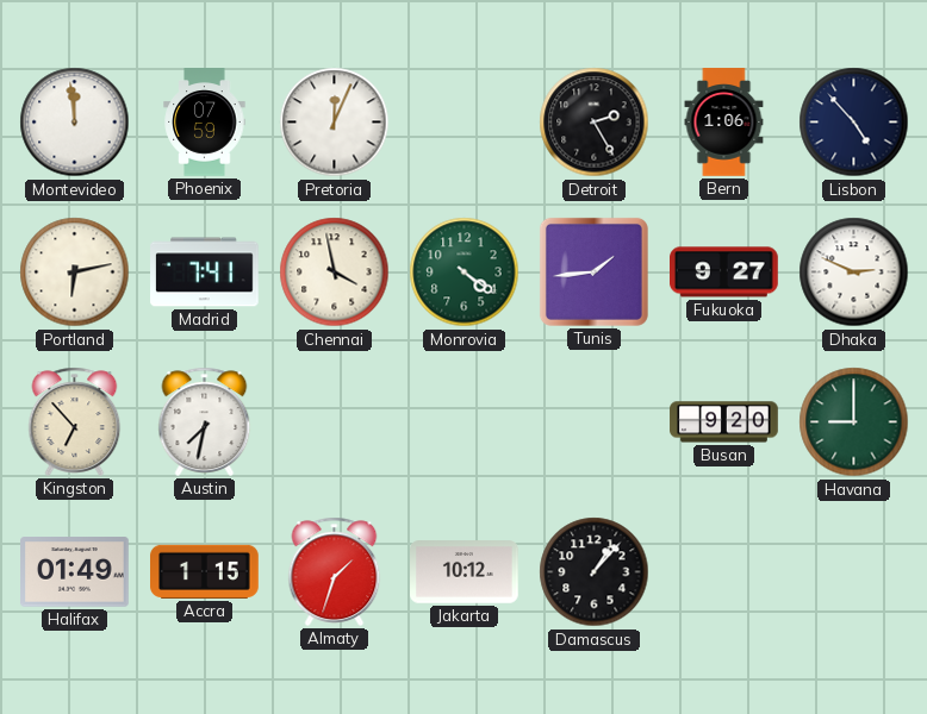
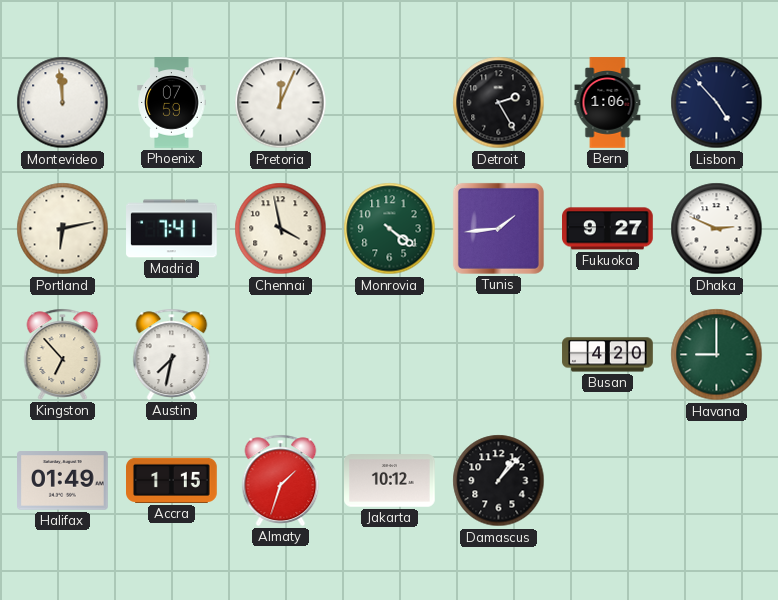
Busan: 9:20 -> 4:20
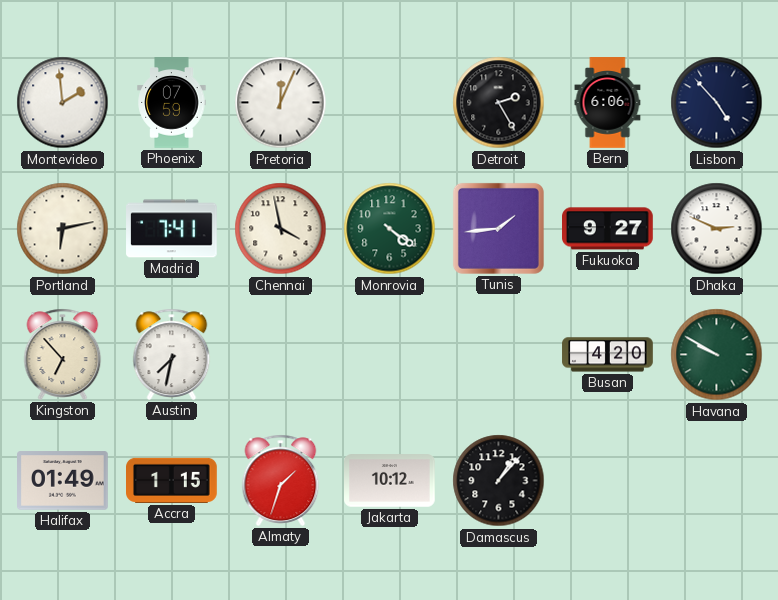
Montevideo: 11:59 -> 1:59
Bern: 1:06 -> 6:06
Havana: 9:00 -> 9:50
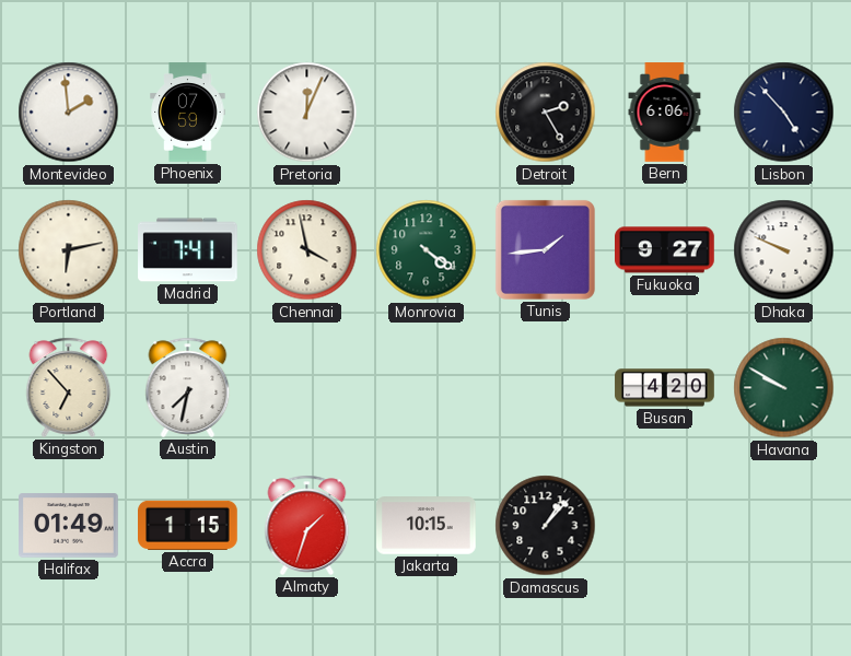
Dhaka: 2:49 -> 9:49
Jakarta: 10:12 -> 10:15
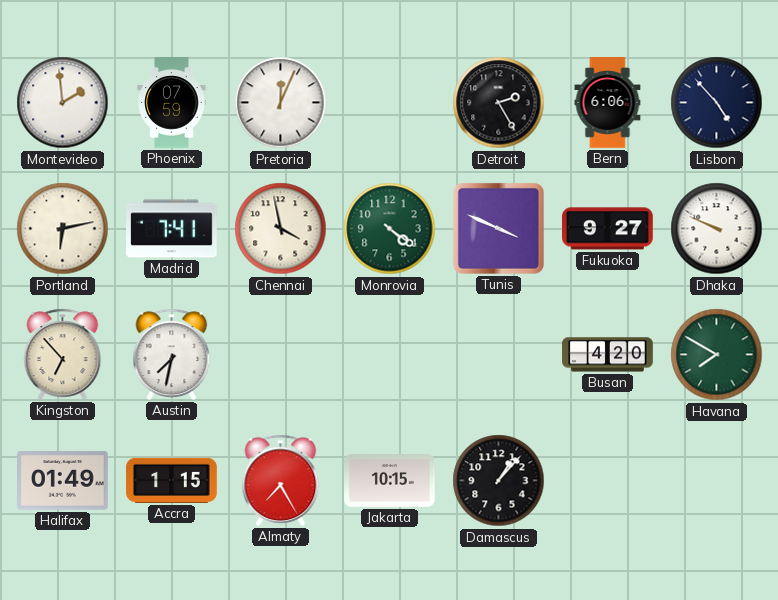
Tunis: 1:44 -> 3:49
Havana: 9:50 -> 7:50
Almaty: 1:33 -> 7:25
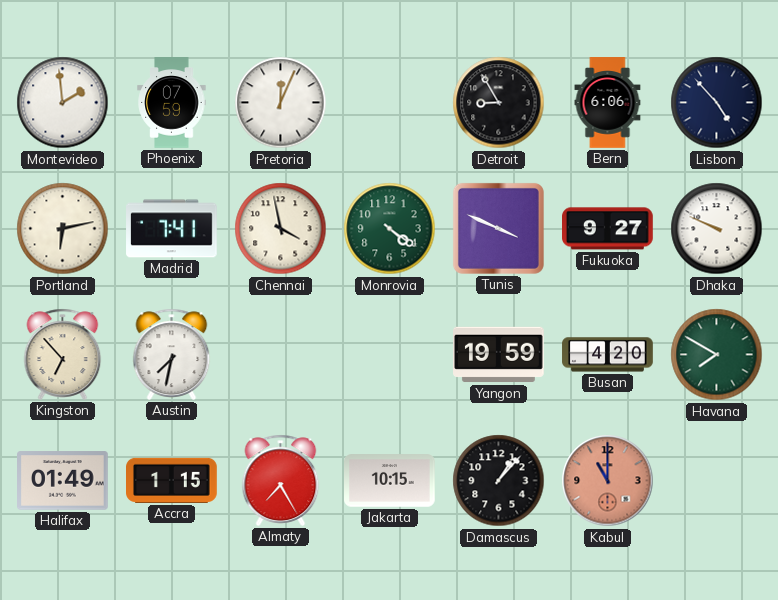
Detroit: 2:25 -> 8:55
Yangon: none -> 19:59
Kabul: none -> 11:00
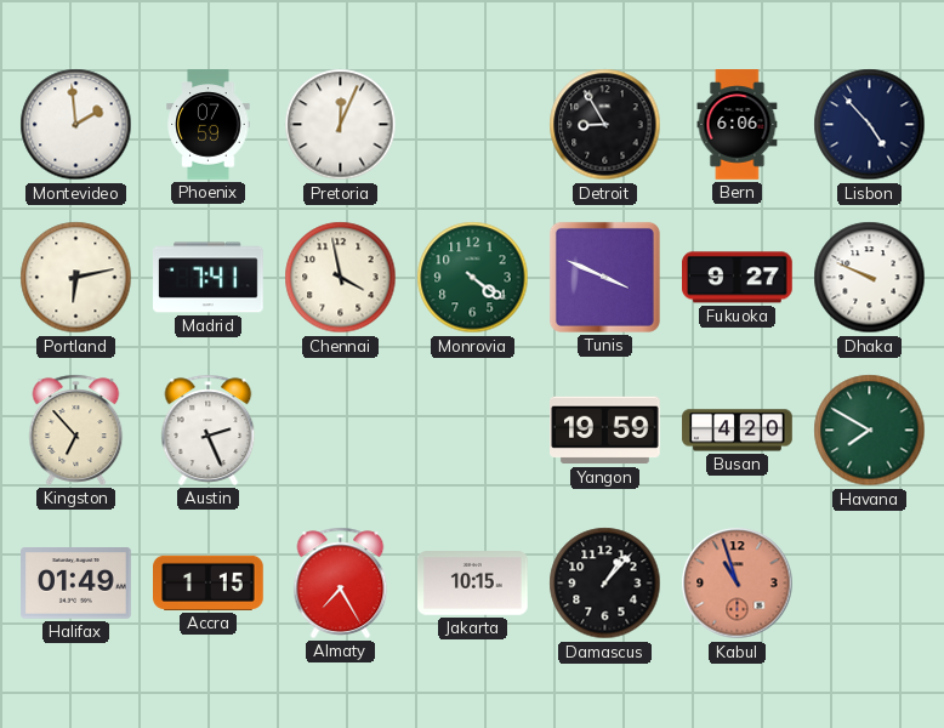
Austin: 7:32 -> 2:26
Kabul: 11:00 -> 10:57
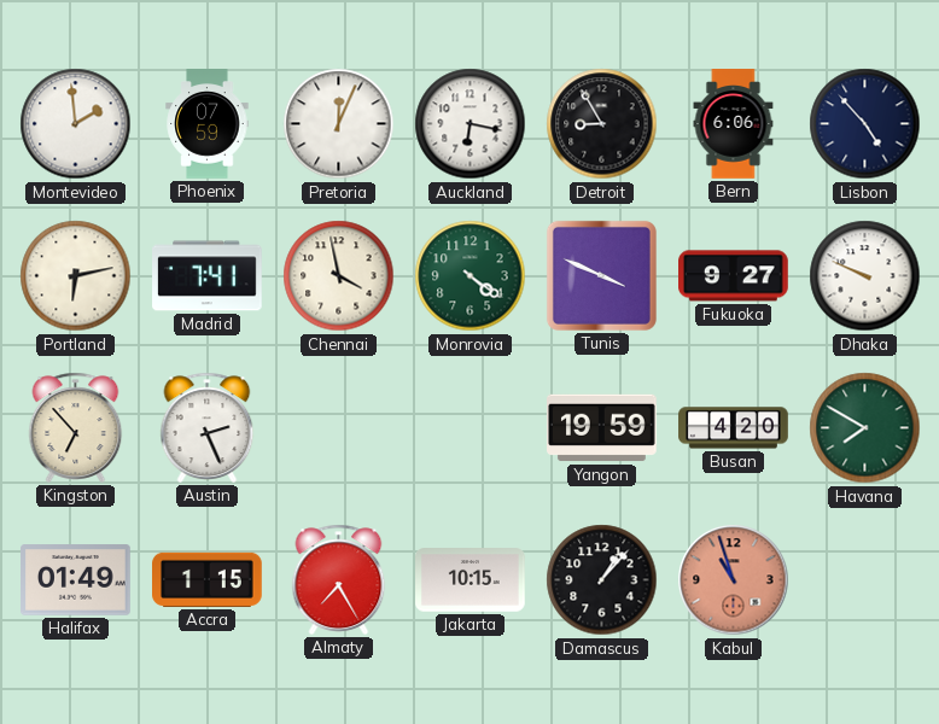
Auckland: none -> 6:17
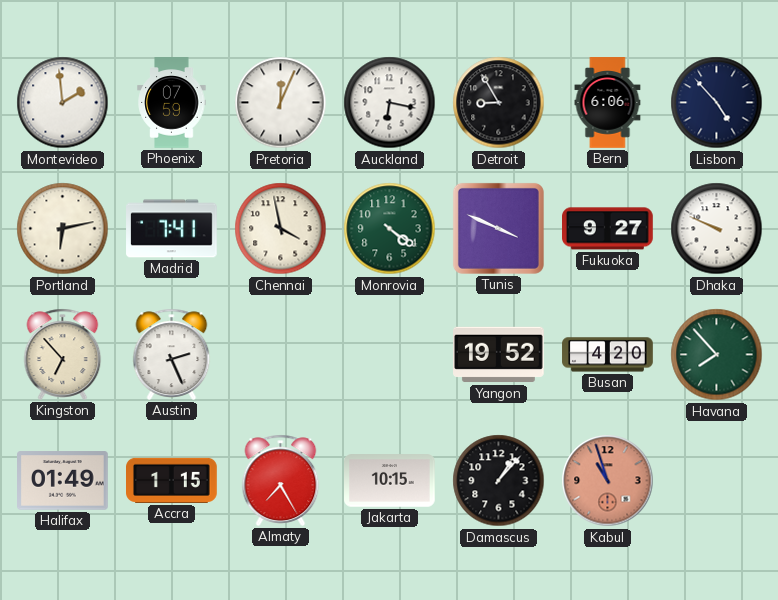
Yangon: 19:59 -> 19:52
Havana: 7:50 -> 7:53
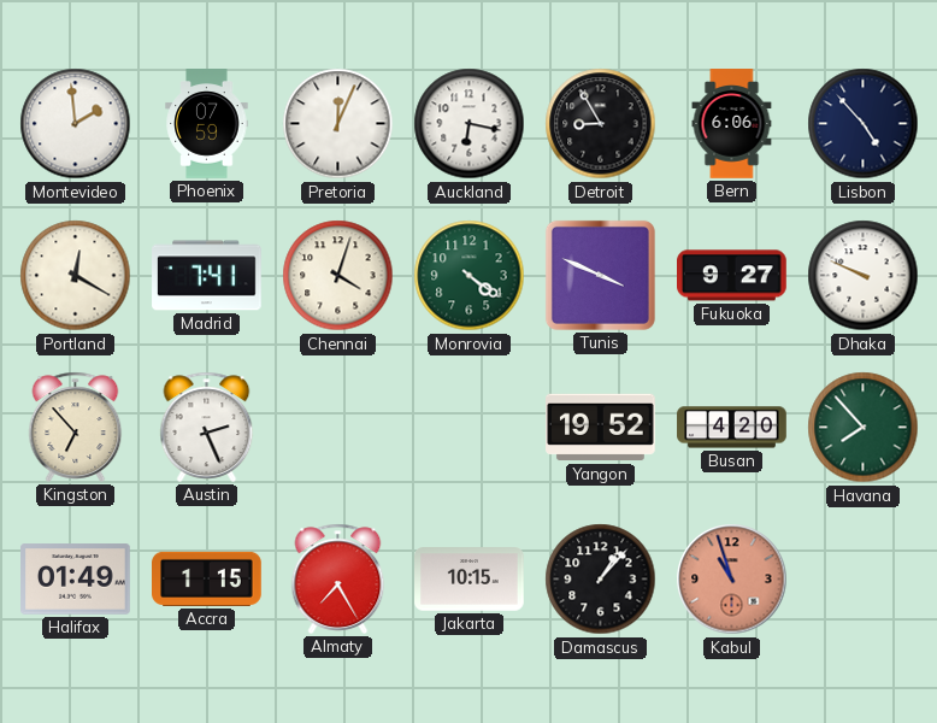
Portland: 6:13 -> 12:20
Chennai: 3:58 -> 4:03
